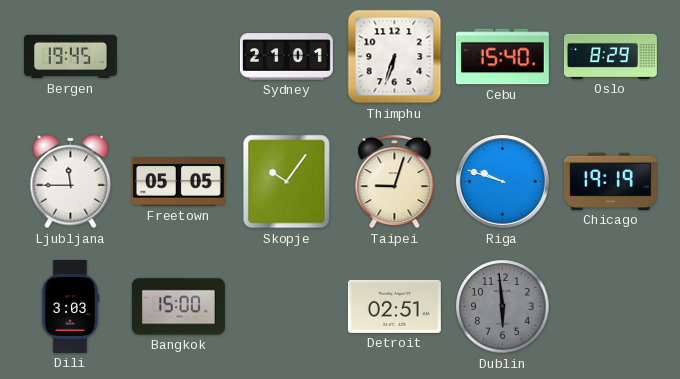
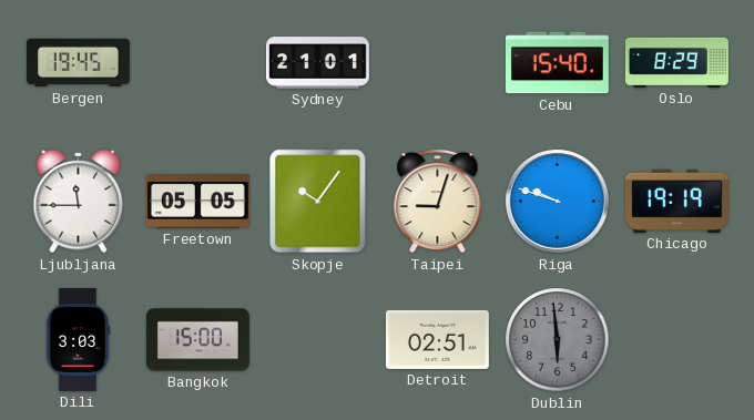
Thimphu: 6:33 -> none
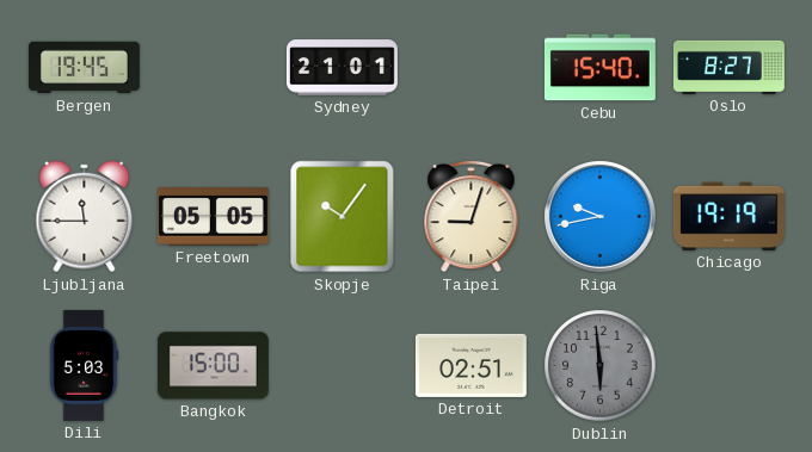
Oslo: 8:29 -> 8:27
Riga: 9:48 -> 9:43
Dili: 3:03 -> 5:03
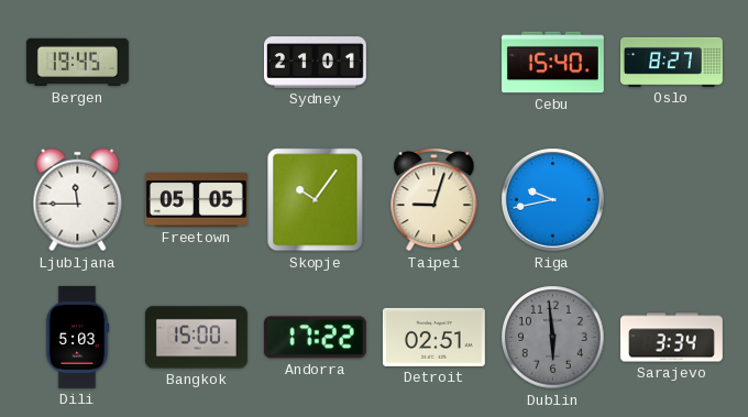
Chicago: 19:19 -> none
Andorra: none -> 17:22
Sarajevo: none -> 3:34
